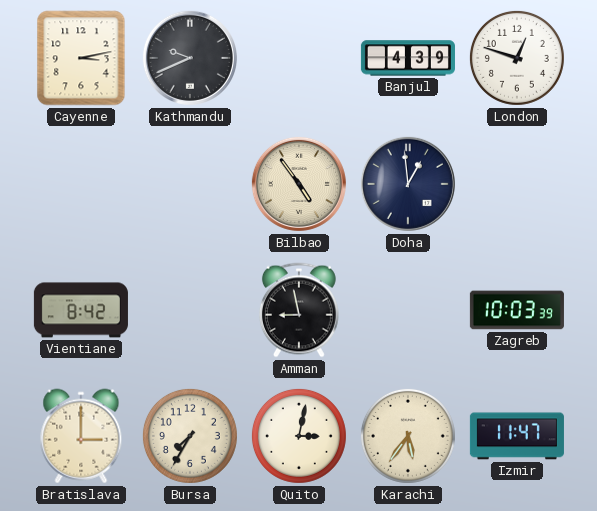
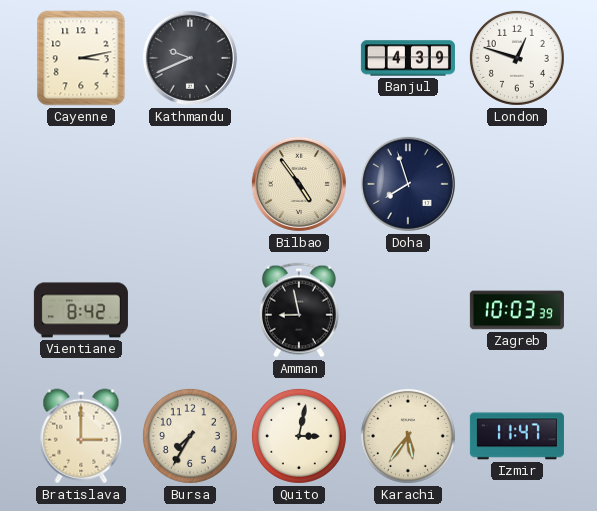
Doha: 12:59 -> 7:57
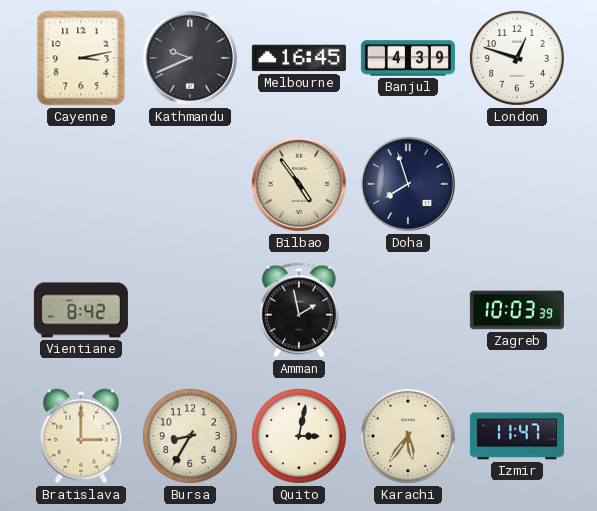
Melbourne: none -> 16:45
Amman: 8:58 -> 1:58
Bursa: 7:35 -> 8:35
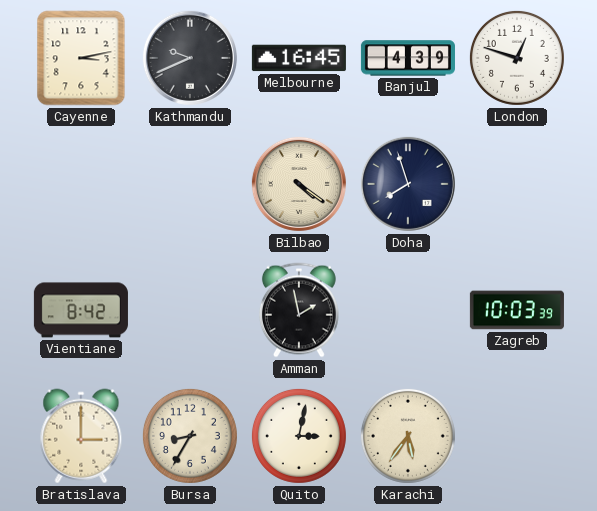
Bilbao: 4:54 -> 4:21
Izmir: 11:47 -> none
